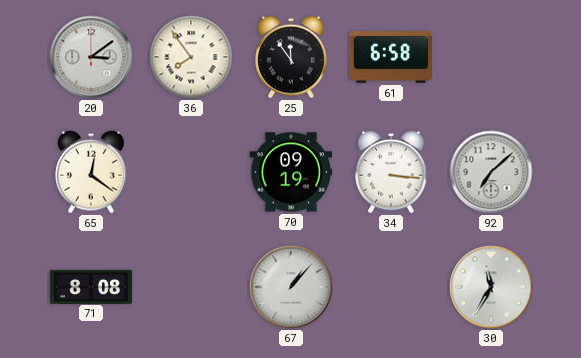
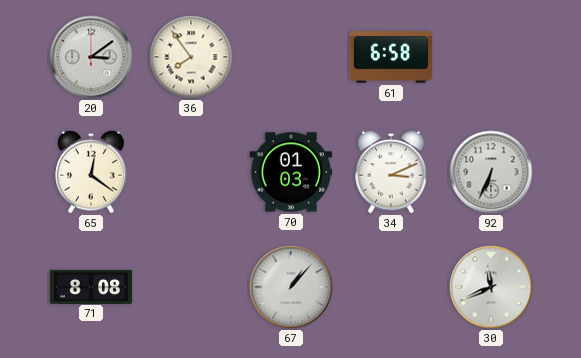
25: 11:54 -> none
70: 09:19 -> 01:03
34: 3:16 -> 3:11
92: 7:08 -> 6:34
30: 11:35 -> 11:41
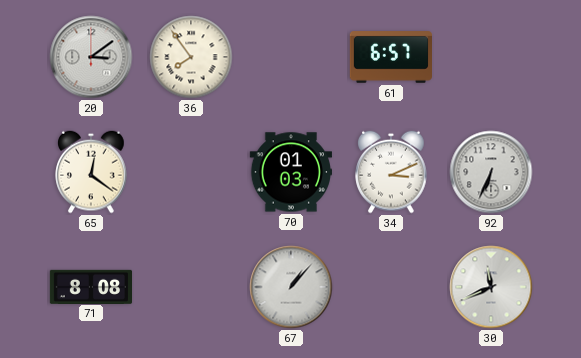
61: 6:58 -> 6:57
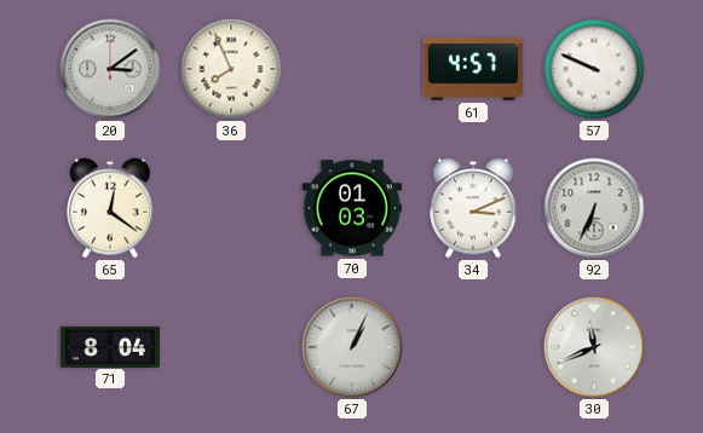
36: 7:54 -> 7:56
61: 6:57 -> 4:57
57: none -> 9:49
71: 8:08 -> 8:04
67: 1:07 -> 1:04
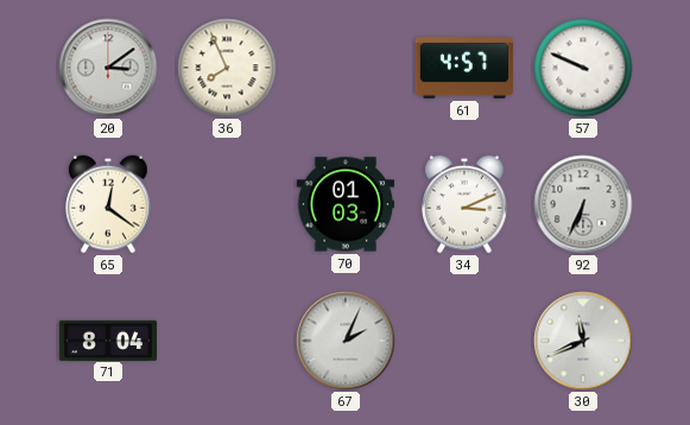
67: 1:04 -> 2:04
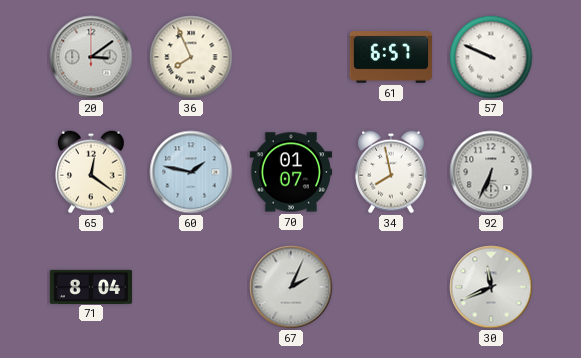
61: 4:57 -> 6:57
60: none -> 1:47
70: 01:03 -> 01:07
34: 3:11 -> 7:58
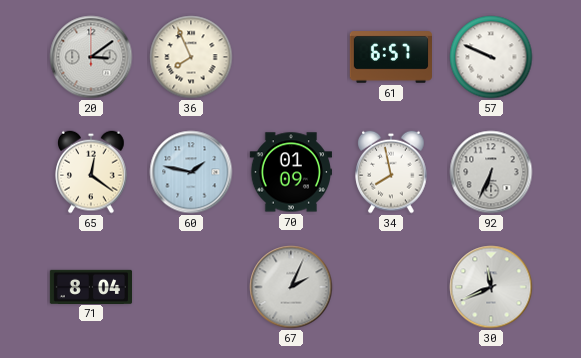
70: 01:07 -> 01:09
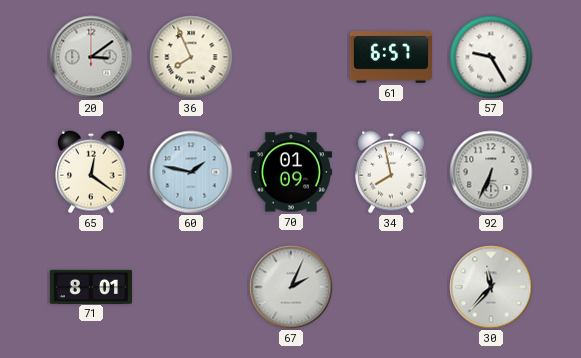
57: 9:49 -> 9:25
71: 8:04 -> 8:01
30: 11:41 -> 11:37
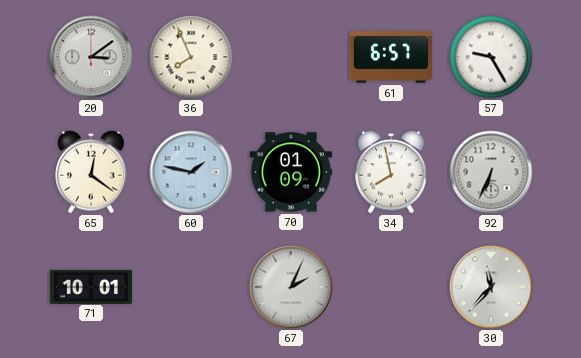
71: 8:01 -> 10:01
